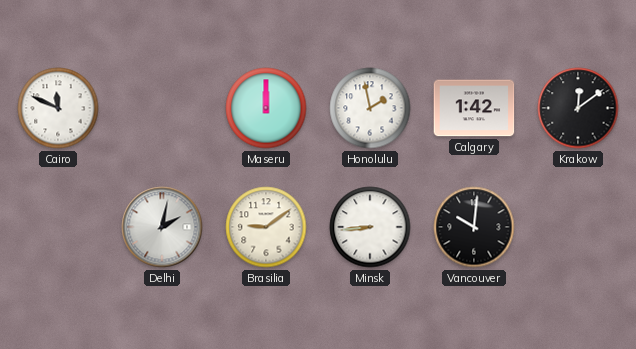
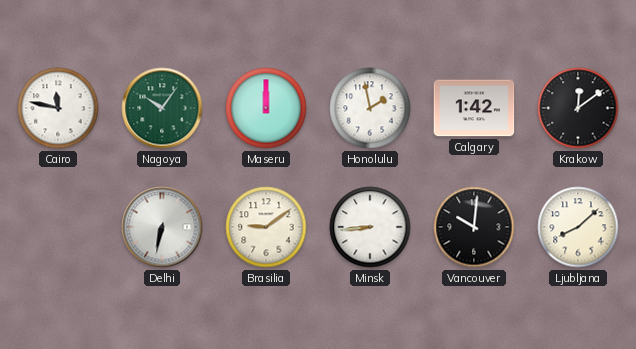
Cairo: 11:49 -> 11:47
Nagoya: none -> 10:06
Delhi: 2:02 -> 6:32
Ljubljana: none -> 8:08
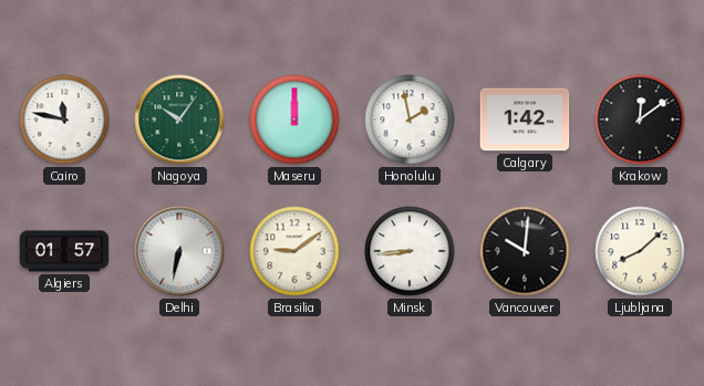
Algiers: none -> 01:57
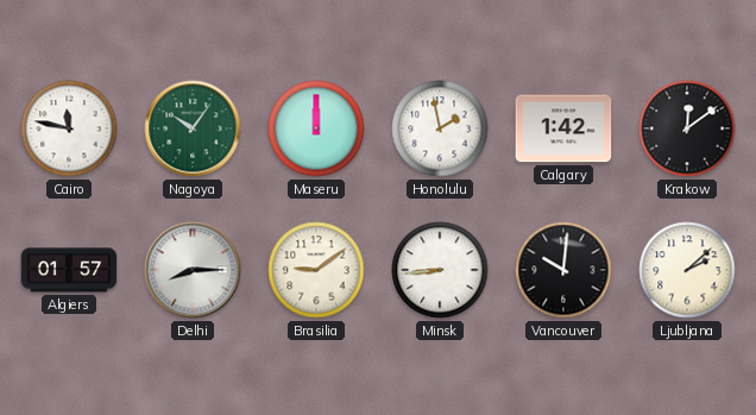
Delhi: 6:32 -> 8:15
Ljubljana: 8:08 -> 2:08
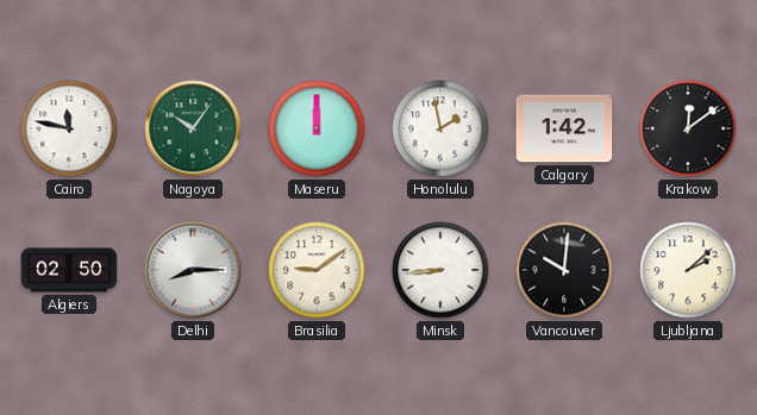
Algiers: 01:57 -> 02:50
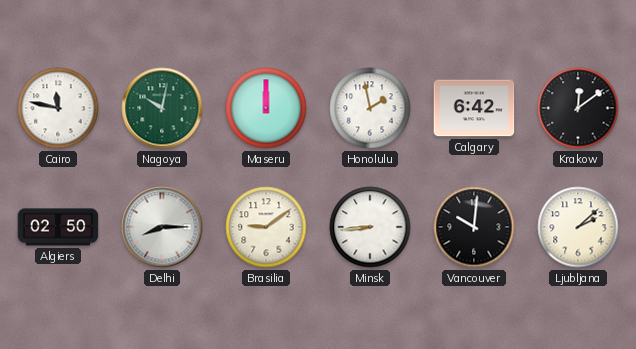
Nagoya: 10:06 -> 10:02
Calgary: 1:42 -> 6:42
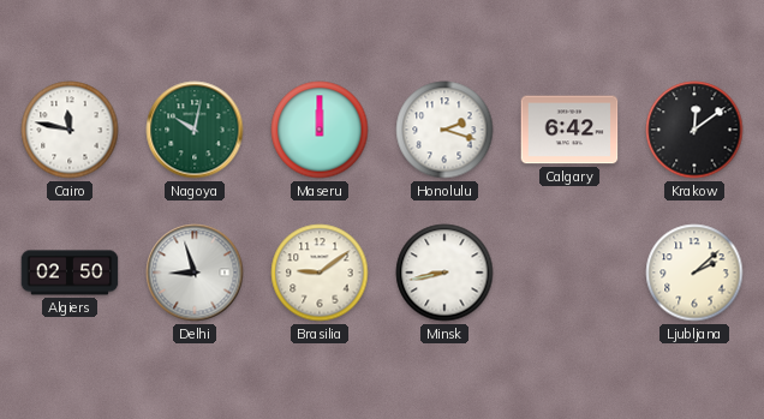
Honolulu: 1:58 -> 2:18
Delhi: 8:15 -> 8:57
Minsk: 8:44 -> 8:43
Vancouver: 10:01 -> none
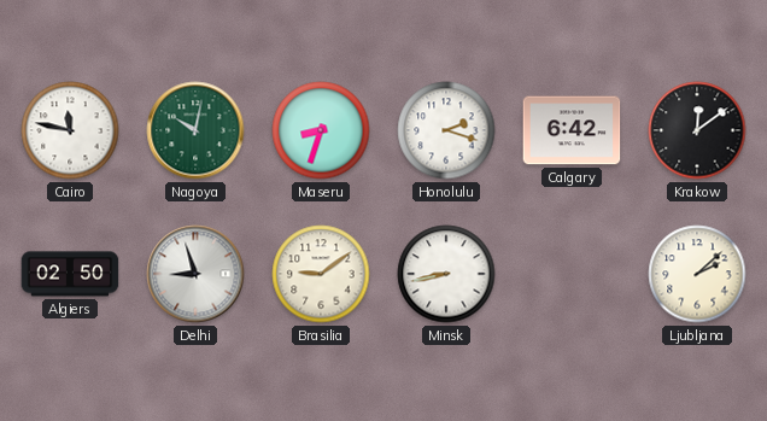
Maseru: 12:00 -> 8:33
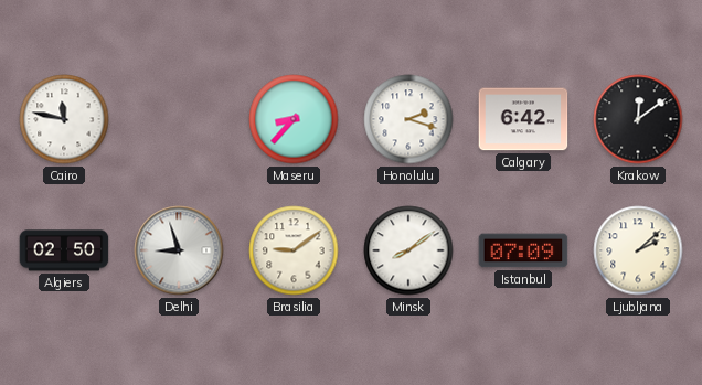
Nagoya: 10:02 -> none
Maseru: 8:33 -> 8:37
Minsk: 8:43 -> 8:09
Istanbul: none -> 07:09
